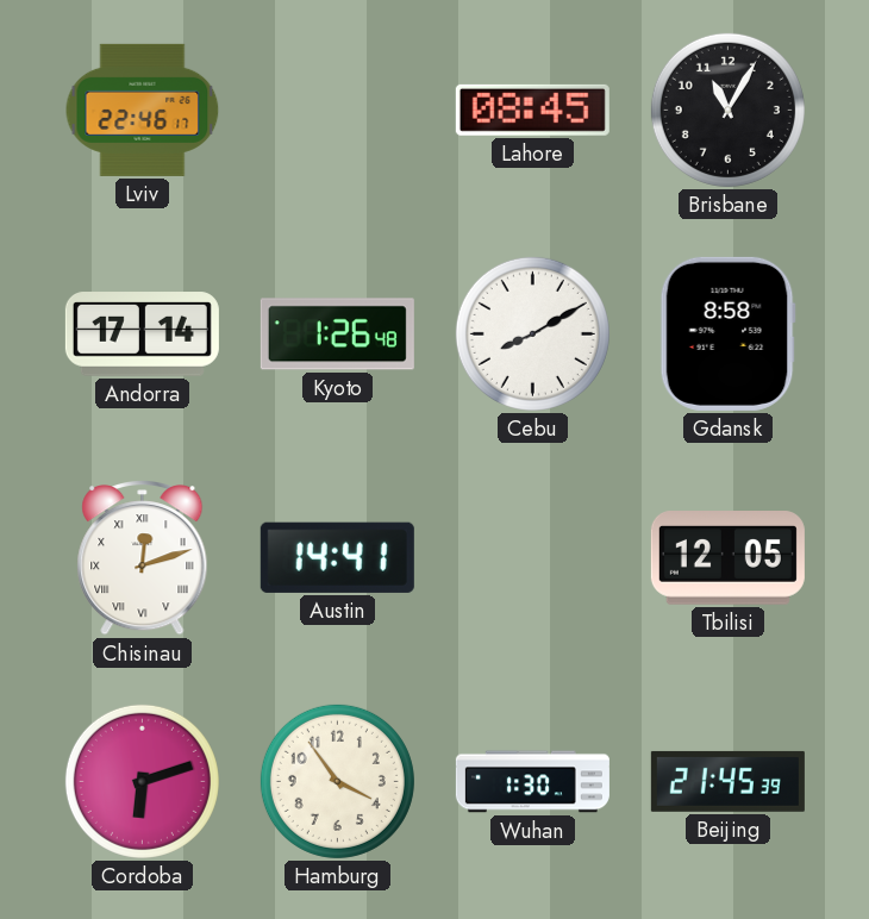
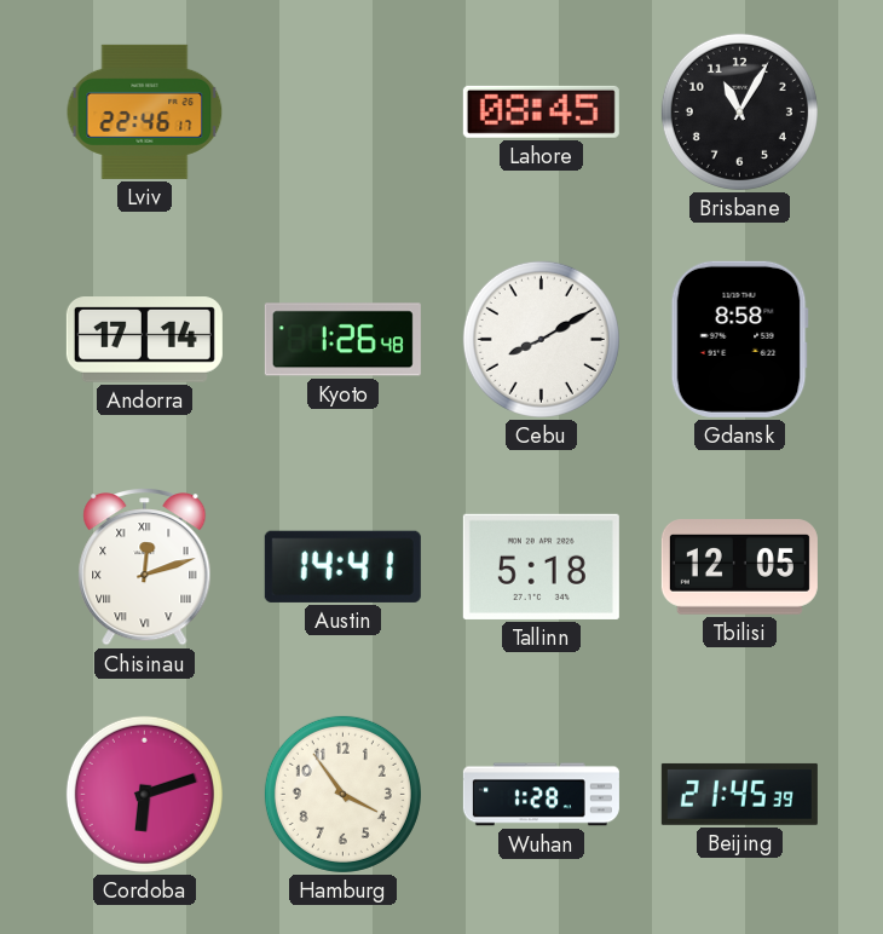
Tallinn: none -> 5:18
Wuhan: 1:30 -> 1:28
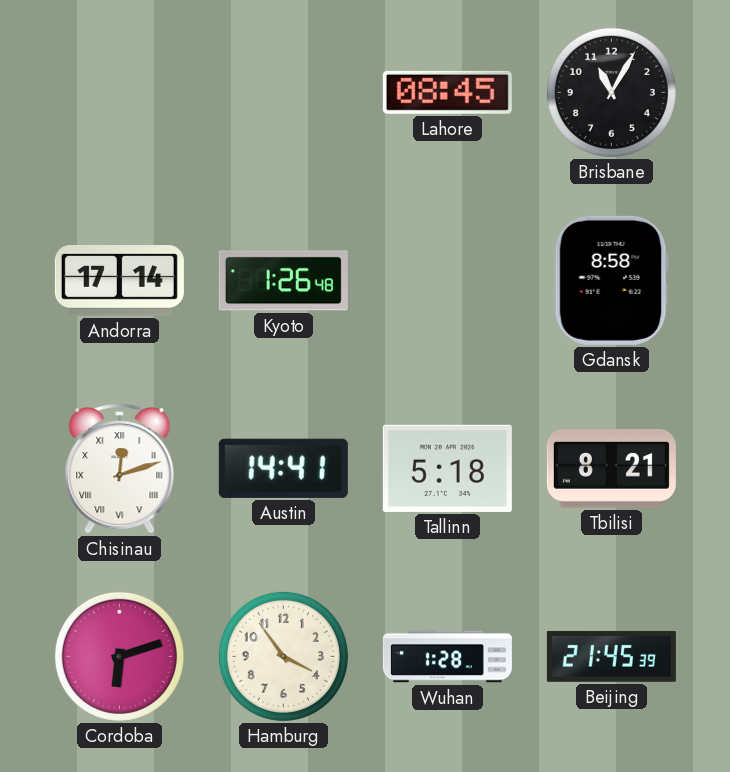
Lviv: 22:46 -> none
Cebu: 8:10 -> none
Tbilisi: 12:05 -> 8:21
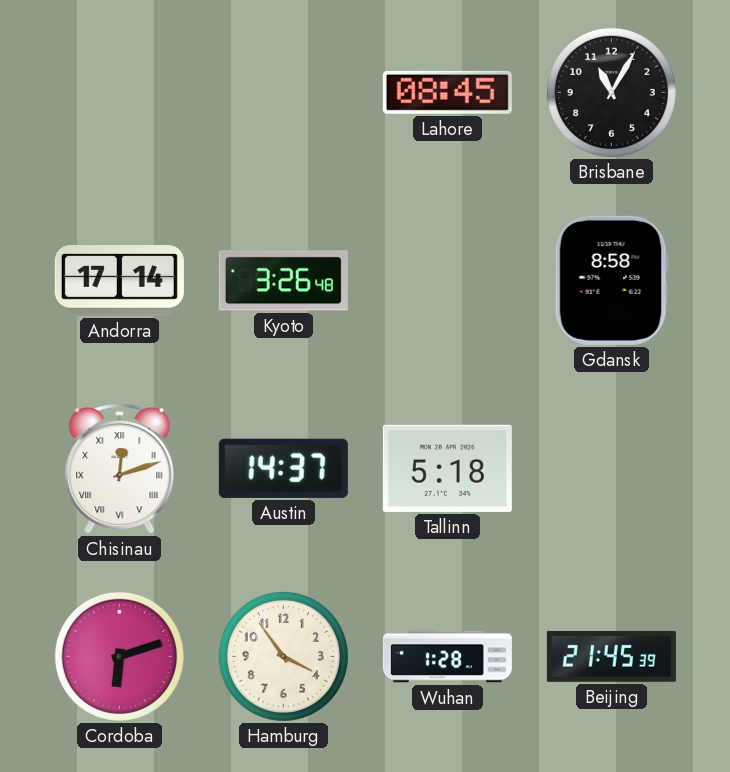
Kyoto: 1:26 -> 3:26
Austin: 14:41 -> 14:37
Tbilisi: 8:21 -> none
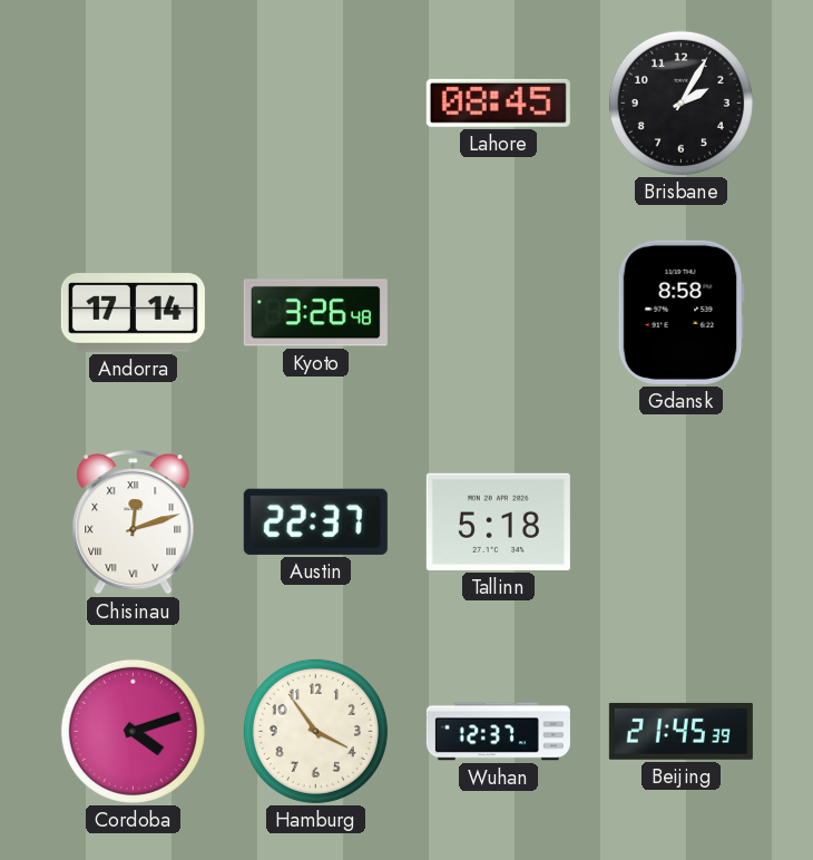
Brisbane: 11:05 -> 2:05
Austin: 14:37 -> 22:37
Cordoba: 6:12 -> 4:12
Wuhan: 1:28 -> 12:37
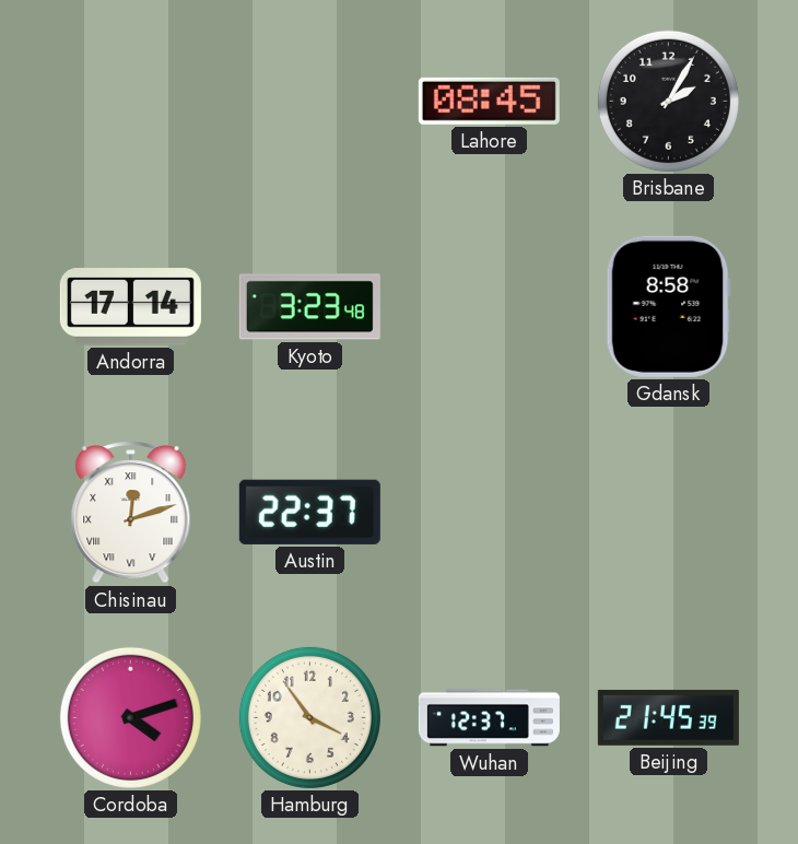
Kyoto: 3:26 -> 3:23
Tallinn: 5:18 -> none
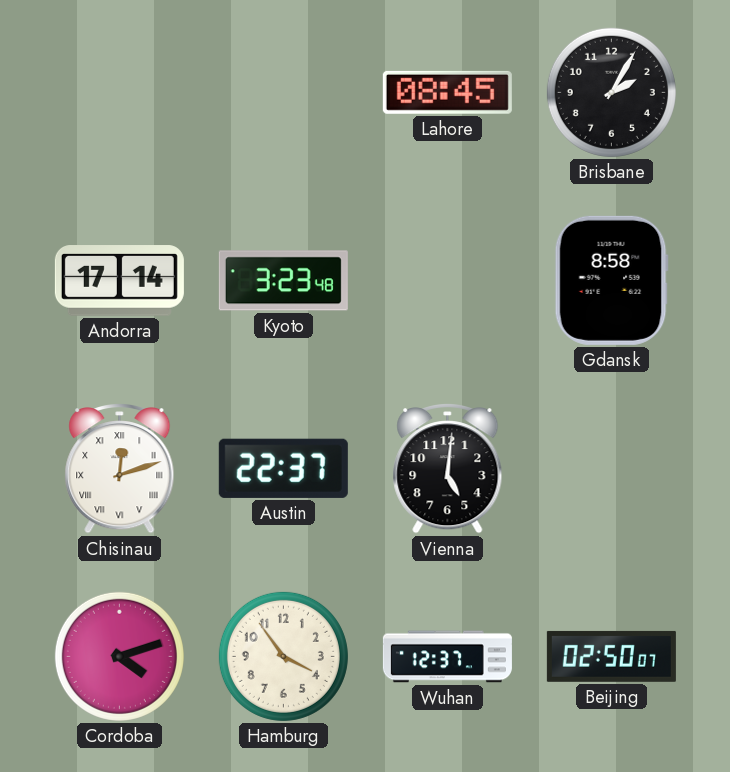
Vienna: none -> 5:01
Beijing: 21:45 -> 02:50
